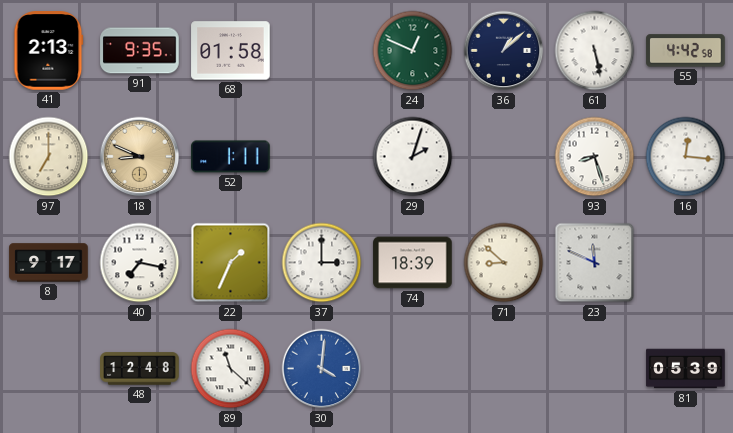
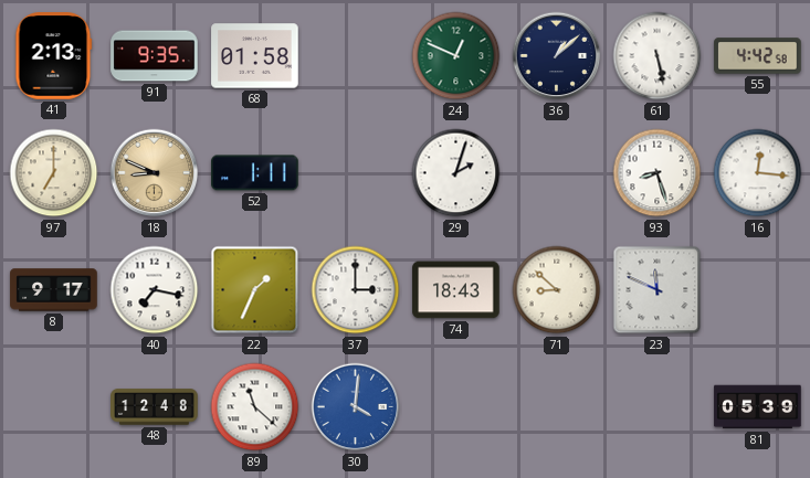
74: 18:39 -> 18:43
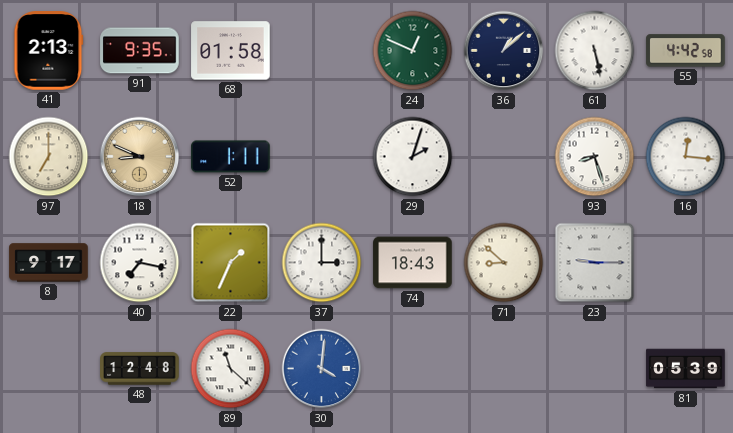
23: 11:49 -> 9:15
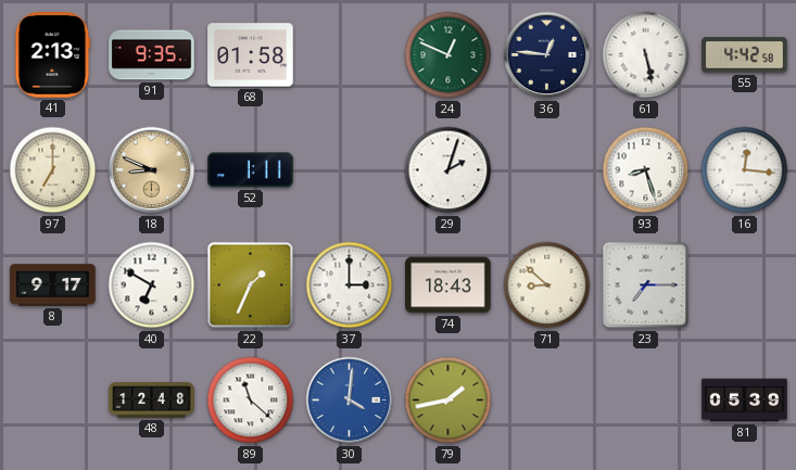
36: 1:08 -> 12:46
40: 7:17 -> 6:50
23: 9:15 -> 7:15
79: none -> 1:43
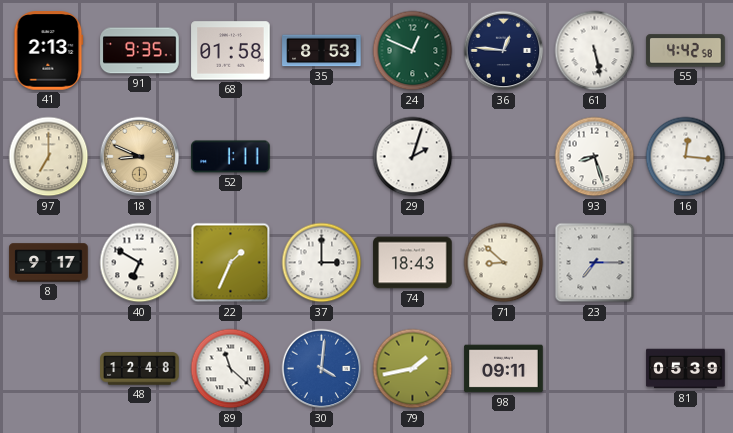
35: none -> 8:53
98: none -> 09:11
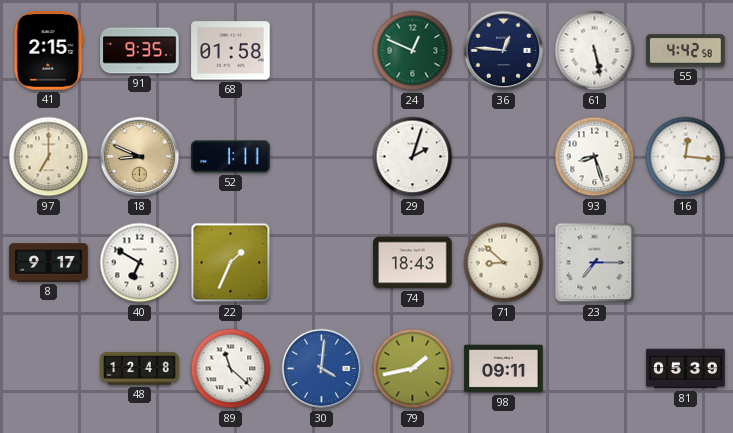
41: 2:13 -> 2:15
35: 8:53 -> none
37: 3:00 -> none
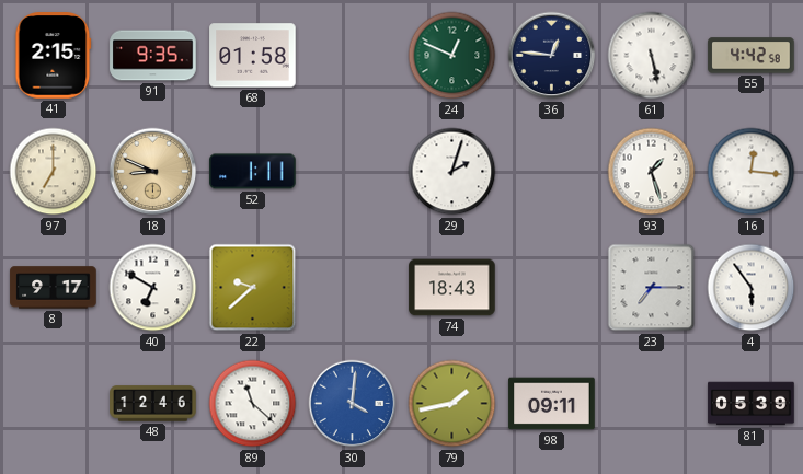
93: 8:27 -> 1:27
22: 1:34 -> 9:38
71: 8:52 -> none
4: none -> 5:54
48: 12:48 -> 12:46
